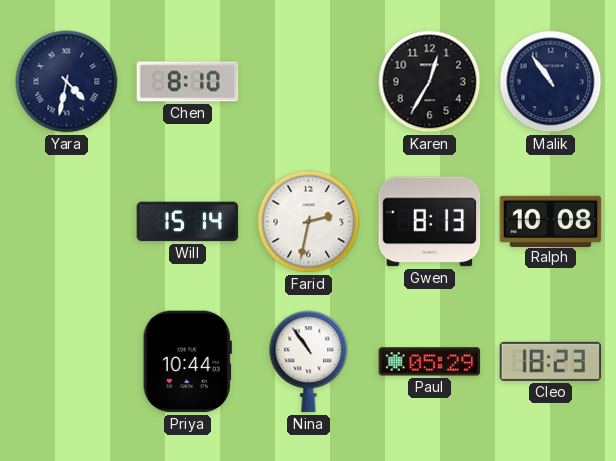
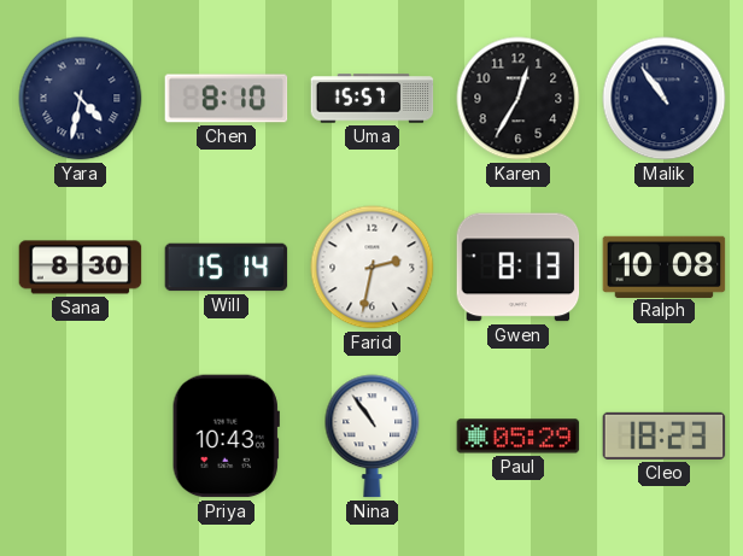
Uma: none -> 15:57
Sana: none -> 8:30
Priya: 10:44 -> 10:43
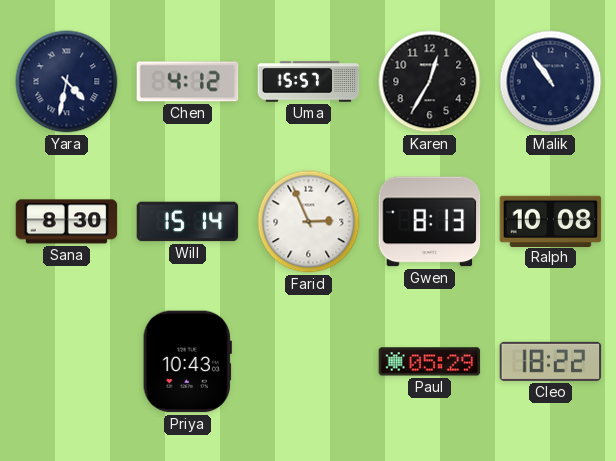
Chen: 8:10 -> 4:12
Farid: 2:32 -> 2:56
Nina: 10:54 -> none
Cleo: 18:23 -> 18:22
